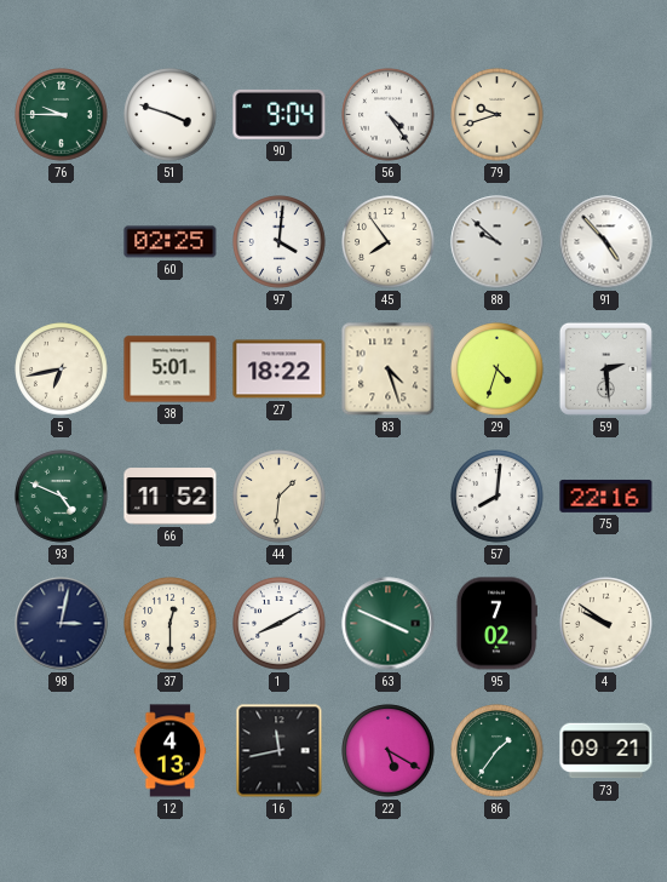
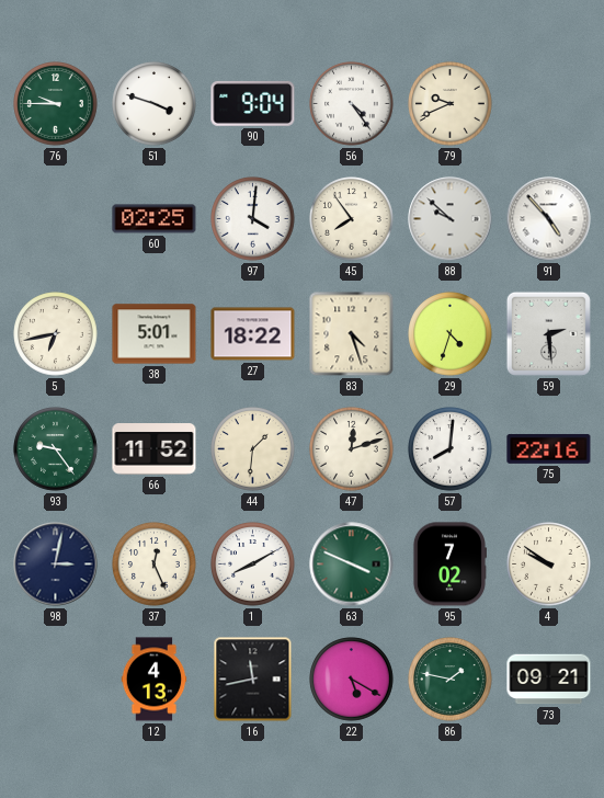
79: 9:42 -> 9:41
93: 4:49 -> 9:24
47: none -> 12:12
37: 12:30 -> 12:26
86: 1:36 -> 1:47
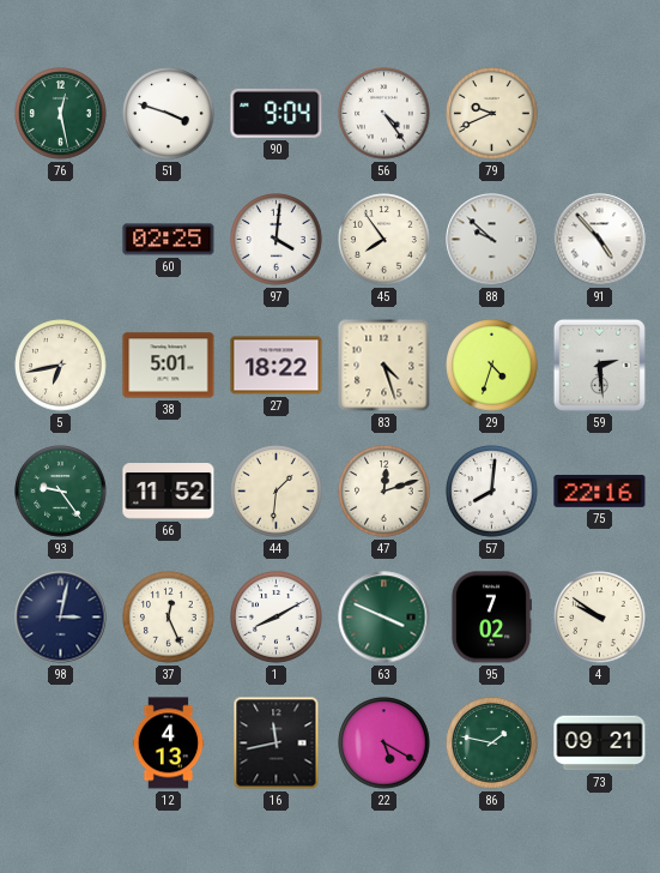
76: 9:45 -> 12:28
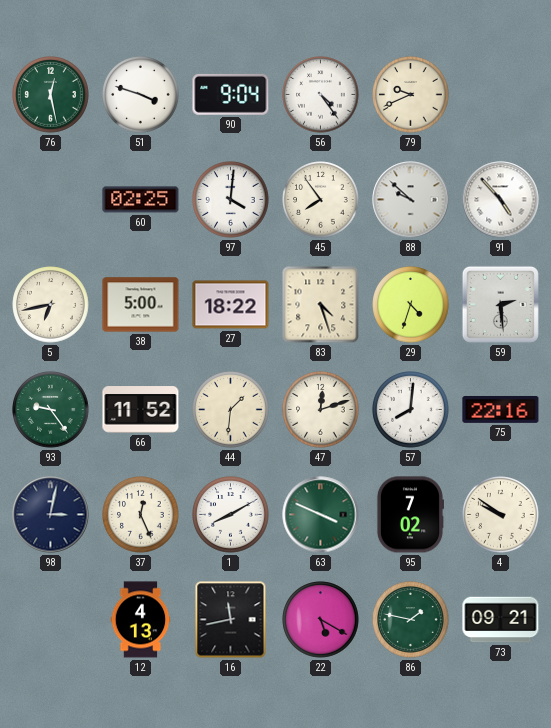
38: 5:01 -> 5:00
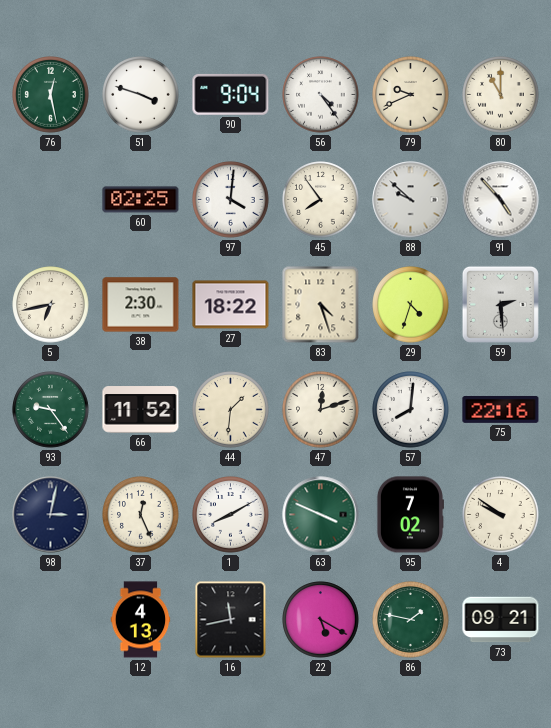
80: none -> 11:00
38: 5:00 -> 2:30
